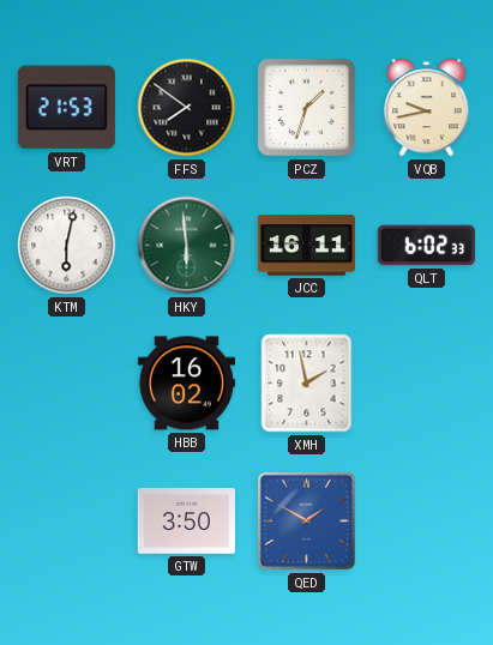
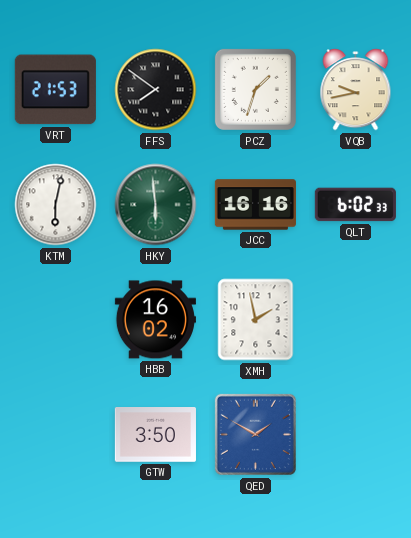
JCC: 16:11 -> 16:16
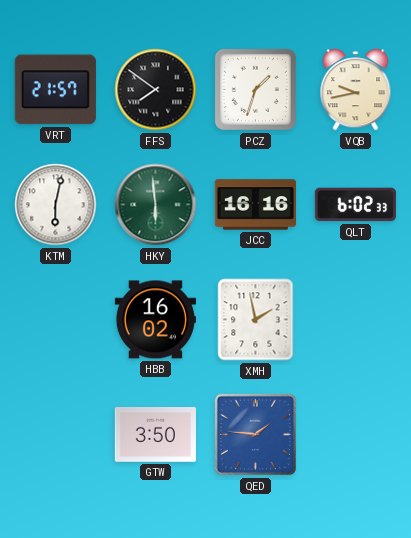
VRT: 21:53 -> 21:57
QED: 1:50 -> 1:46
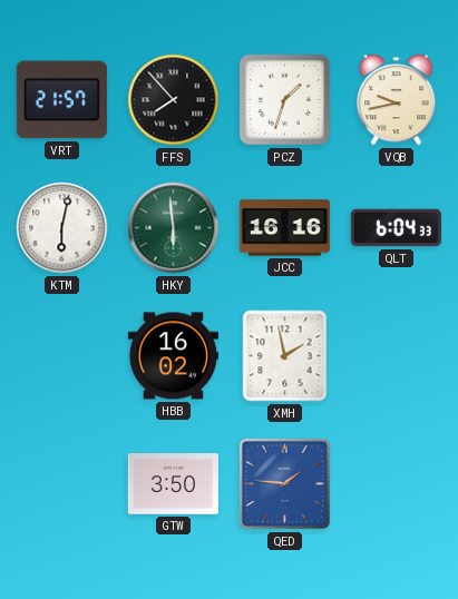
FFS: 7:51 -> 7:53
QLT: 6:02 -> 6:04
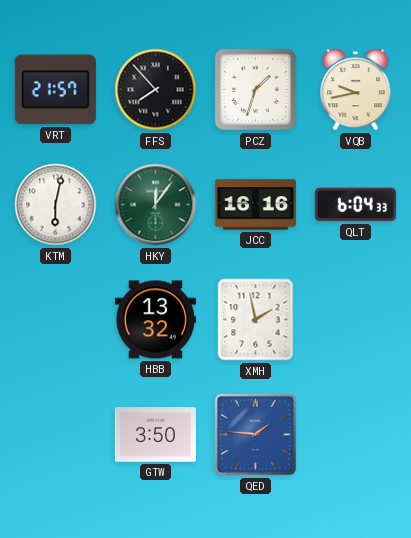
HKY: 5:59 -> 12:06
HBB: 16:02 -> 13:32
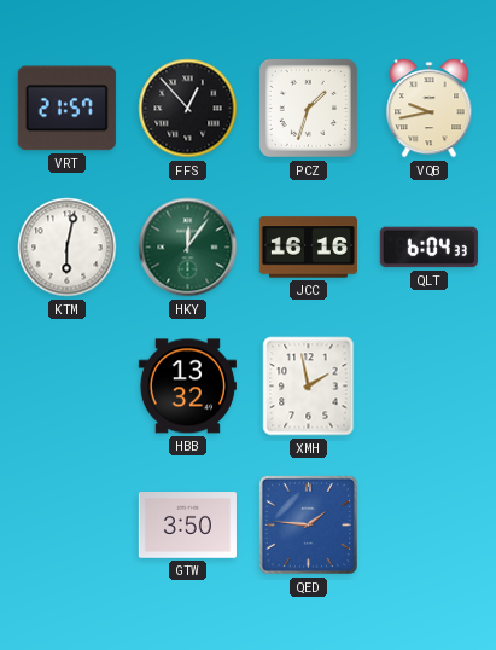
FFS: 7:53 -> 12:53
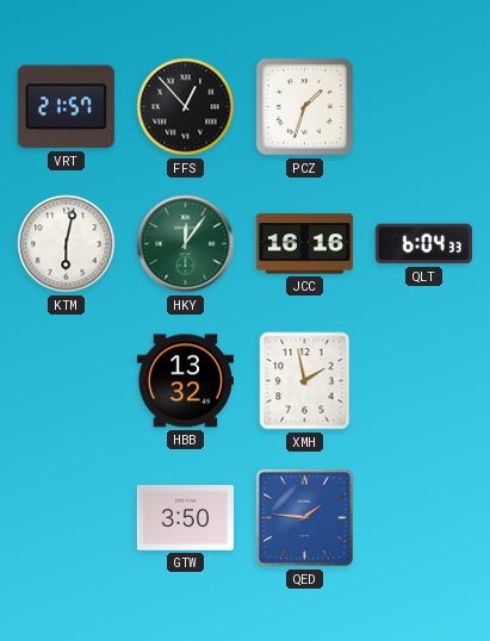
VQB: 9:43 -> none
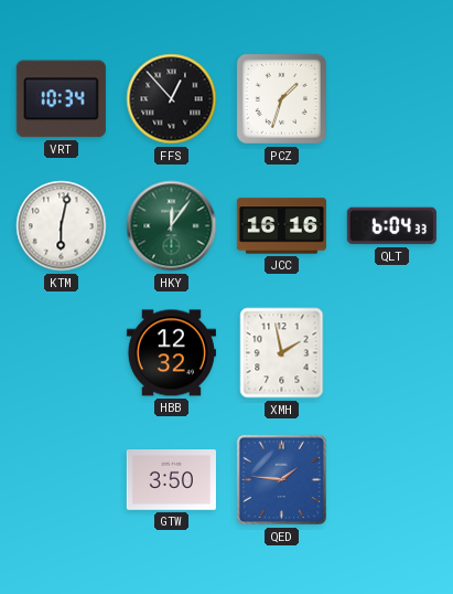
VRT: 21:57 -> 10:34
HBB: 13:32 -> 12:32
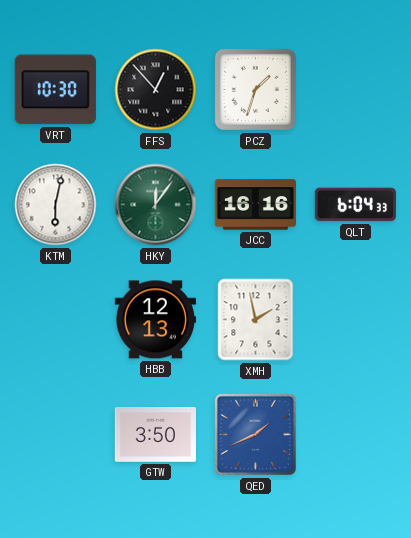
VRT: 10:34 -> 10:30
HBB: 12:32 -> 12:13
QED: 1:46 -> 1:41
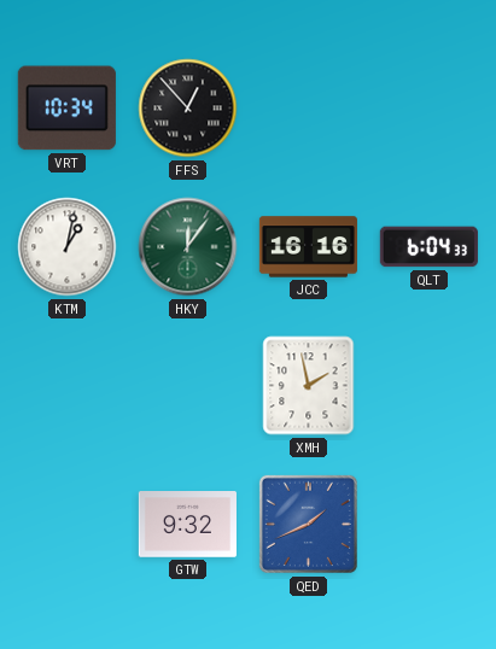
VRT: 10:30 -> 10:34
PCZ: 1:33 -> none
KTM: 6:02 -> 1:02
HBB: 12:13 -> none
GTW: 3:50 -> 9:32
